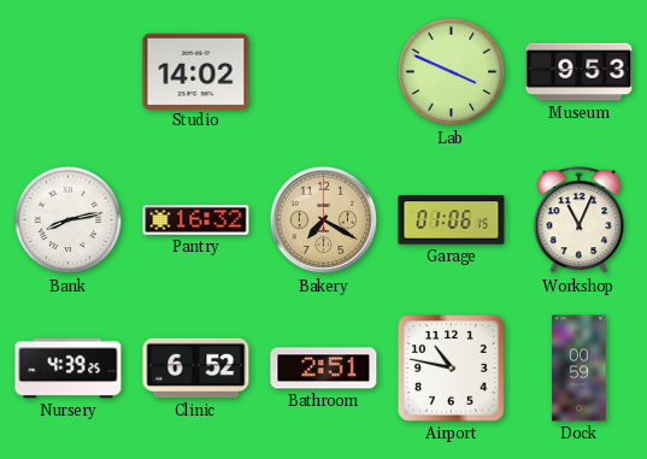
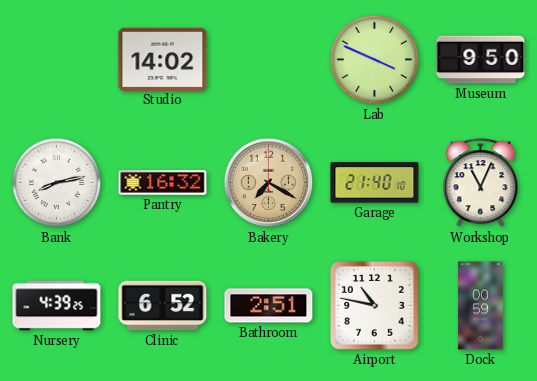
Museum: 9:53 -> 9:50
Garage: 01:06 -> 21:40
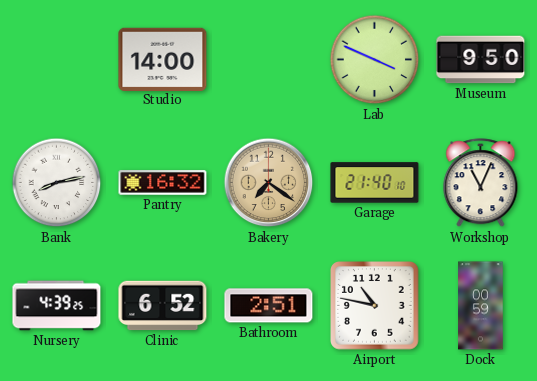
Studio: 14:02 -> 14:00
Bakery: 7:20 -> 7:21
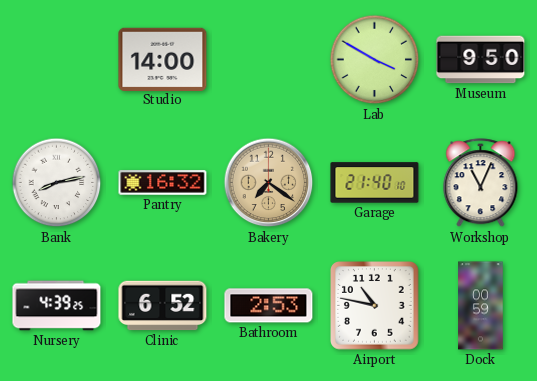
Lab: 3:49 -> 3:50
Bathroom: 2:51 -> 2:53
